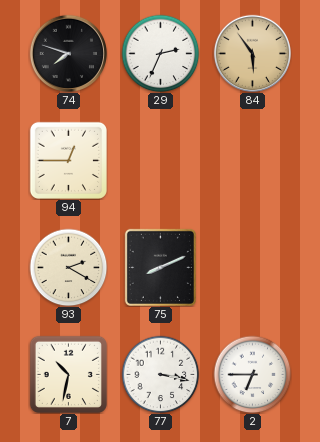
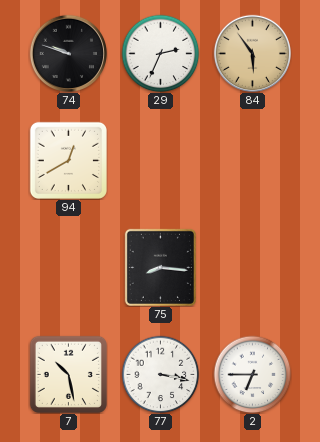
74: 7:48 -> 9:48
94: 12:45 -> 12:40
93: 2:20 -> none
75: 8:11 -> 8:16
7: 10:32 -> 10:28
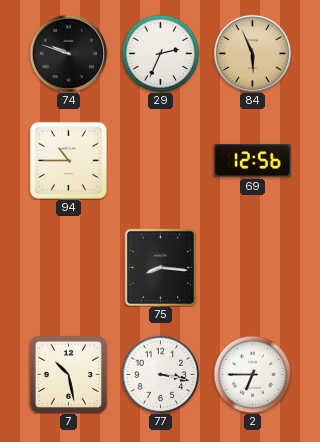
84: 5:54 -> 5:56
94: 12:40 -> 10:45
69: none -> 12:56
